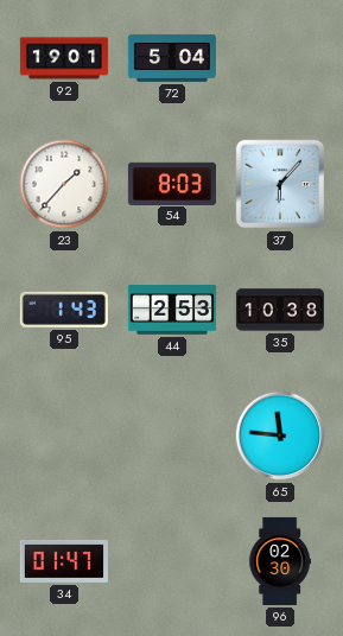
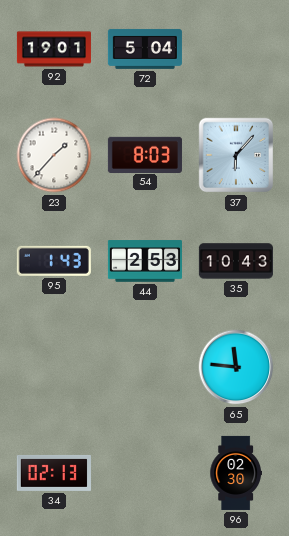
35: 10:38 -> 10:43
34: 01:47 -> 02:13
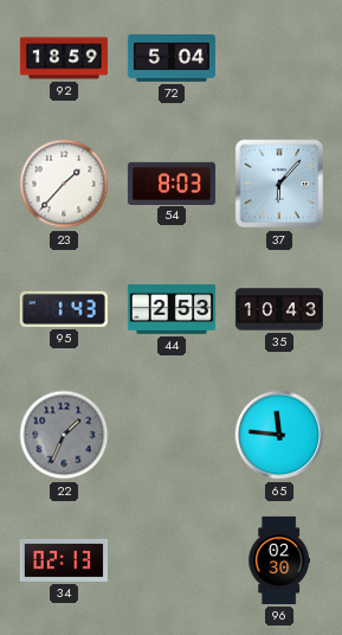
92: 19:01 -> 18:59
22: none -> 1:34
